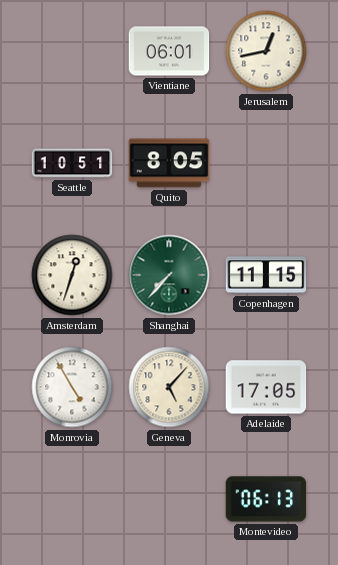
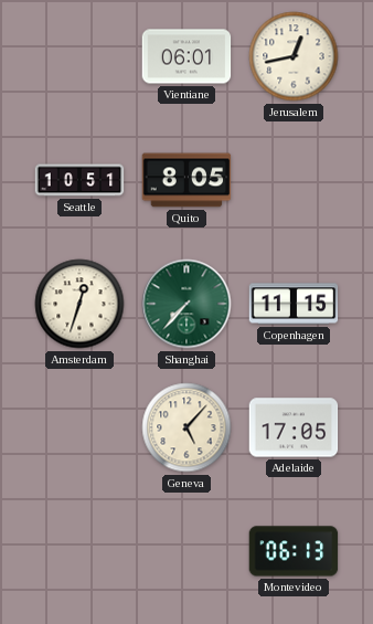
Monrovia: 4:55 -> none
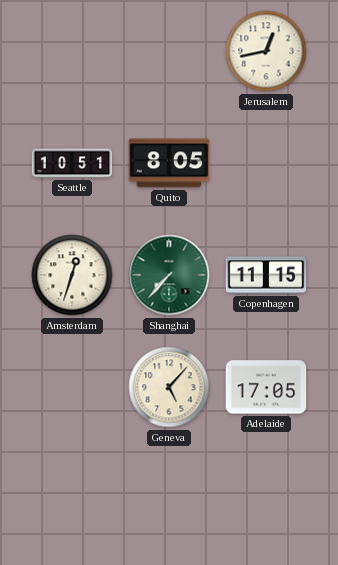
Vientiane: 06:01 -> none
Montevideo: 06:13 -> none
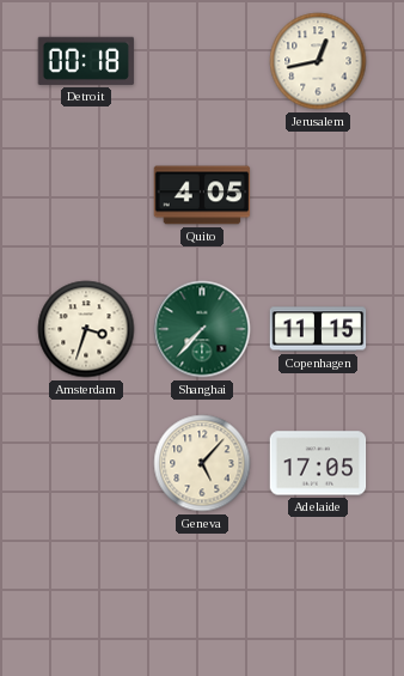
Detroit: none -> 00:18
Seattle: 10:51 -> none
Quito: 8:05 -> 4:05
Amsterdam: 12:33 -> 3:33
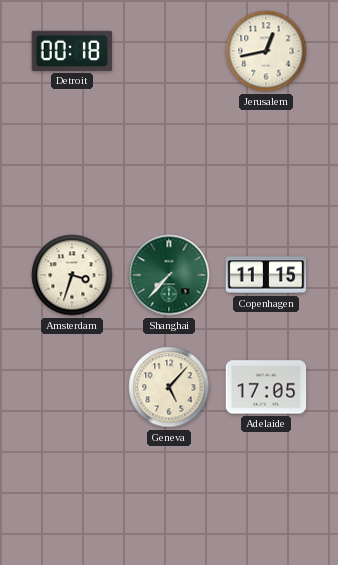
Quito: 4:05 -> none
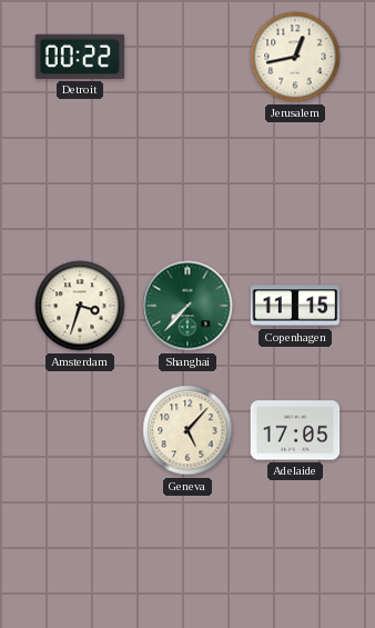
Detroit: 00:18 -> 00:22
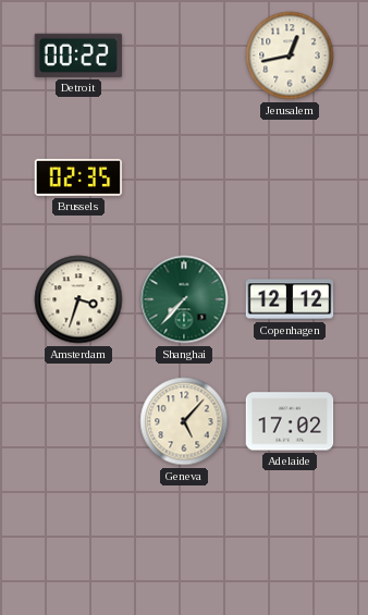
Brussels: none -> 02:35
Copenhagen: 11:15 -> 12:12
Adelaide: 17:05 -> 17:02
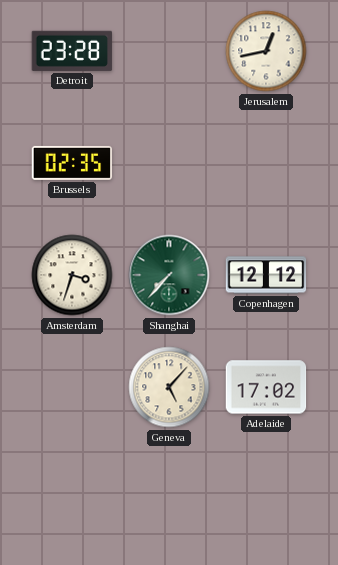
Detroit: 00:22 -> 23:28
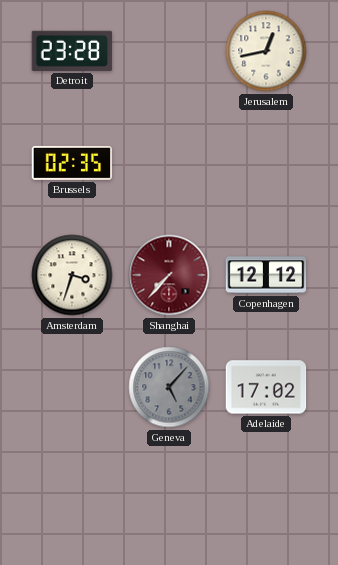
Shanghai dial: green -> burgundy
Geneva dial: cream -> grey
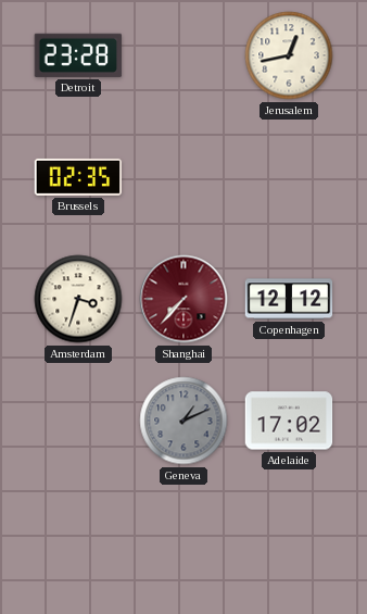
Geneva: 5:07 -> 1:11
